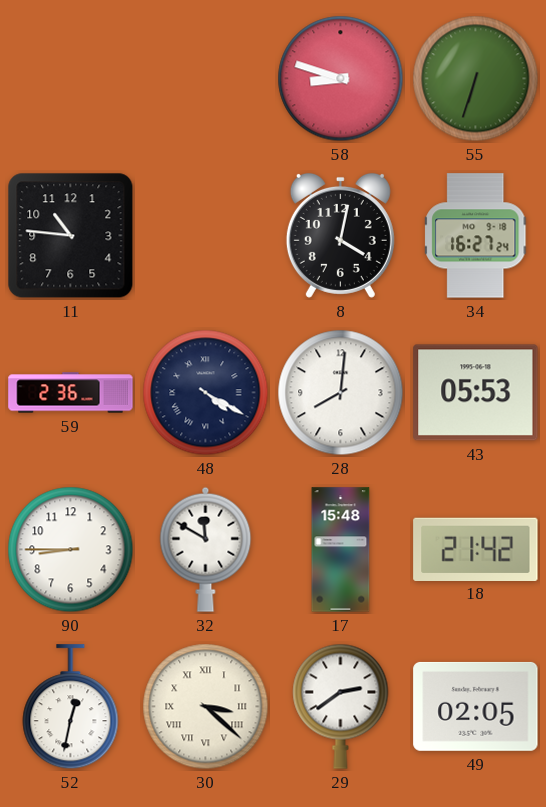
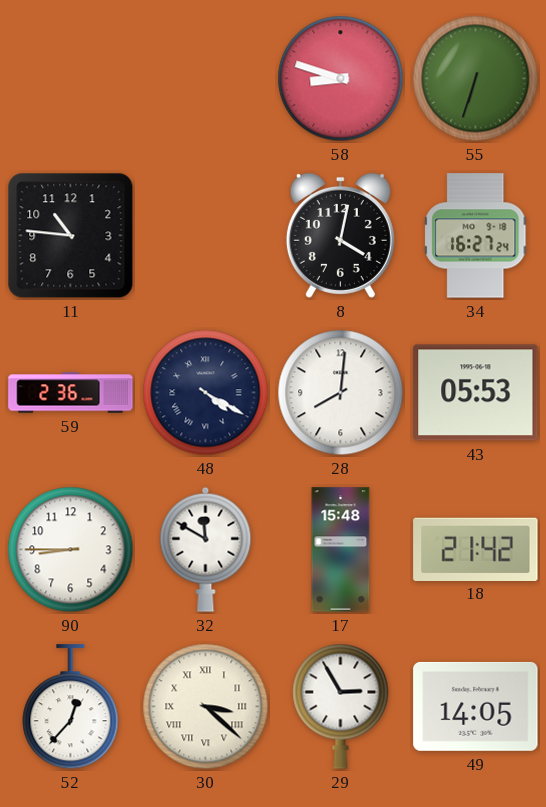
52: 12:32 -> 12:37
29: 2:39 -> 2:55
49: 02:05 -> 14:05
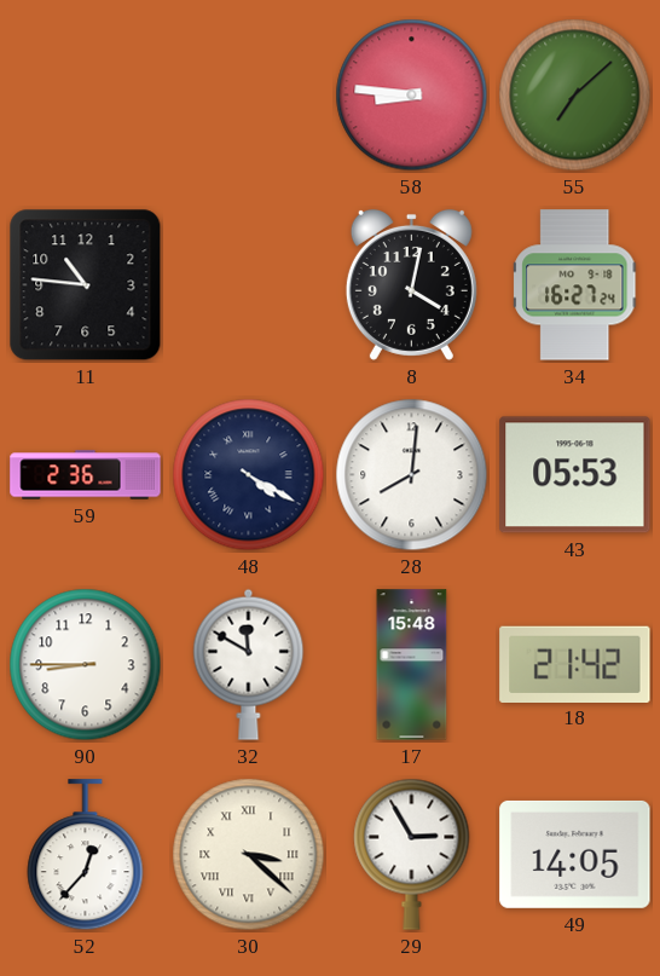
58: 8:48 -> 8:46
55: 6:33 -> 7:08
